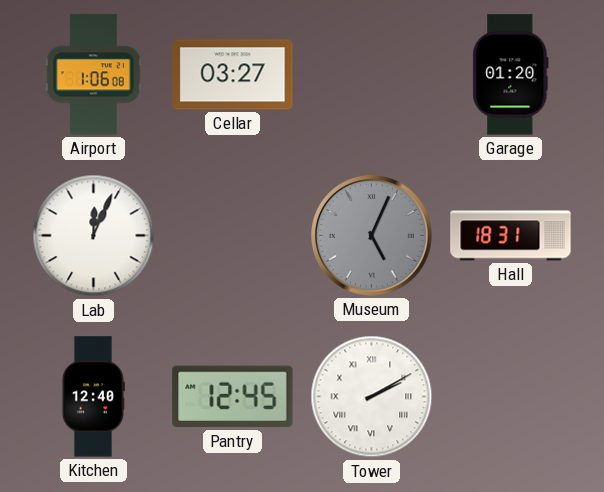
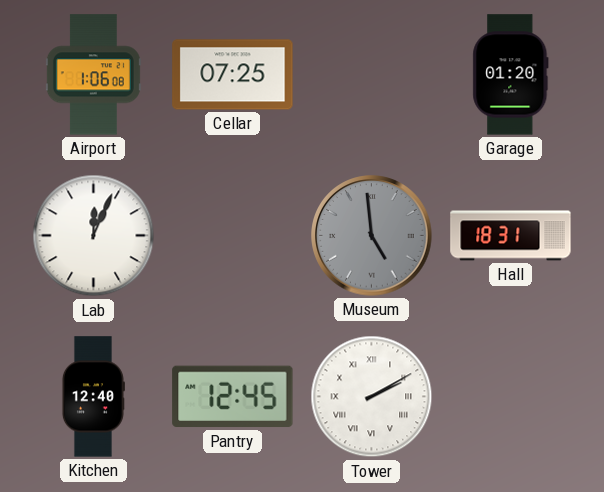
Cellar: 03:27 -> 07:25
Museum: 5:04 -> 4:59
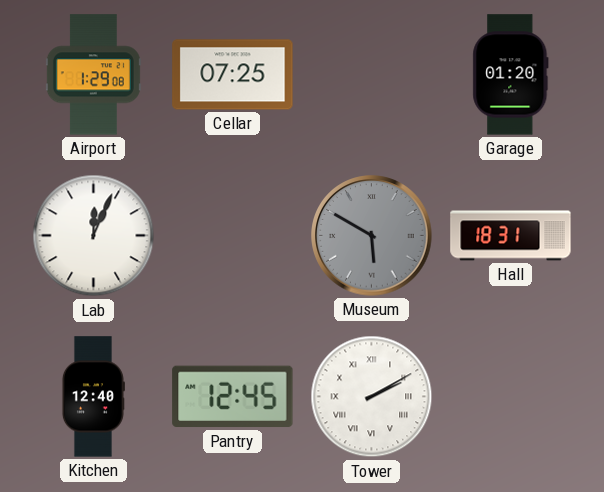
Airport: 1:06 -> 1:29
Museum: 4:59 -> 5:50
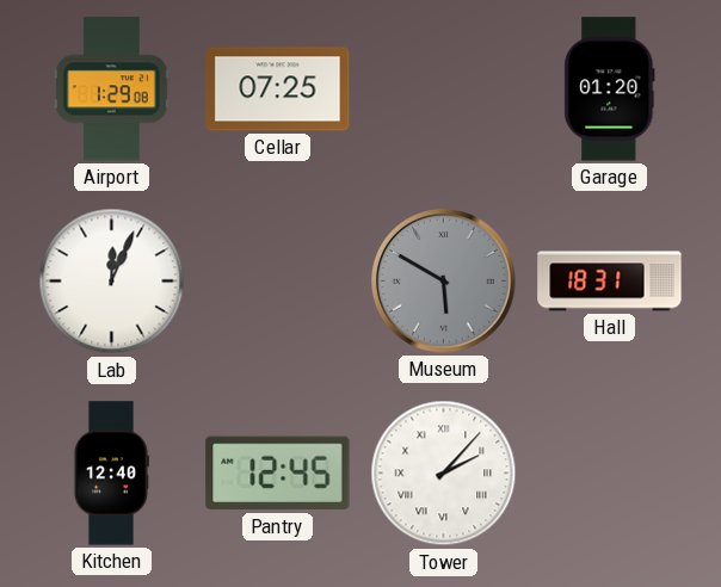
Tower: 2:10 -> 2:07
